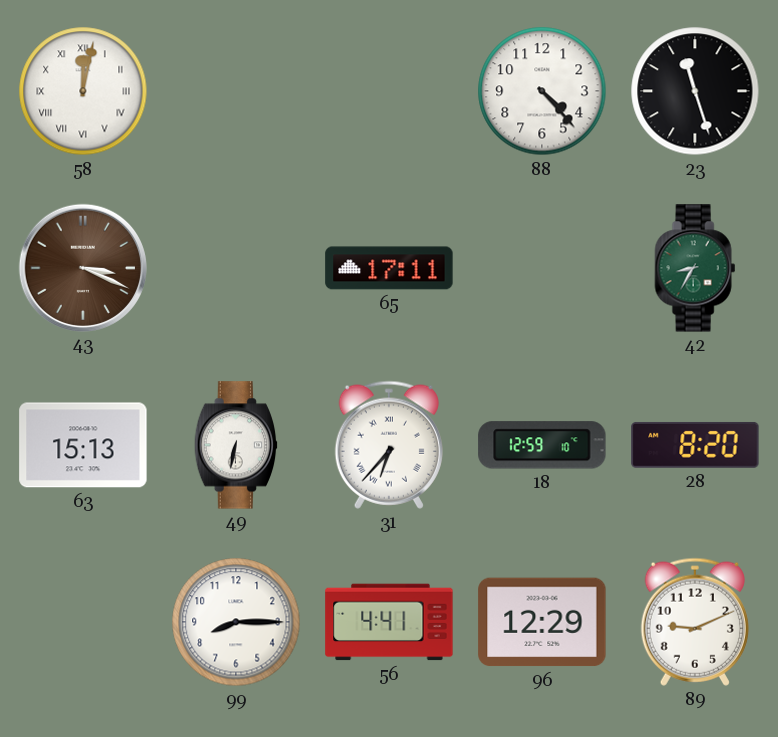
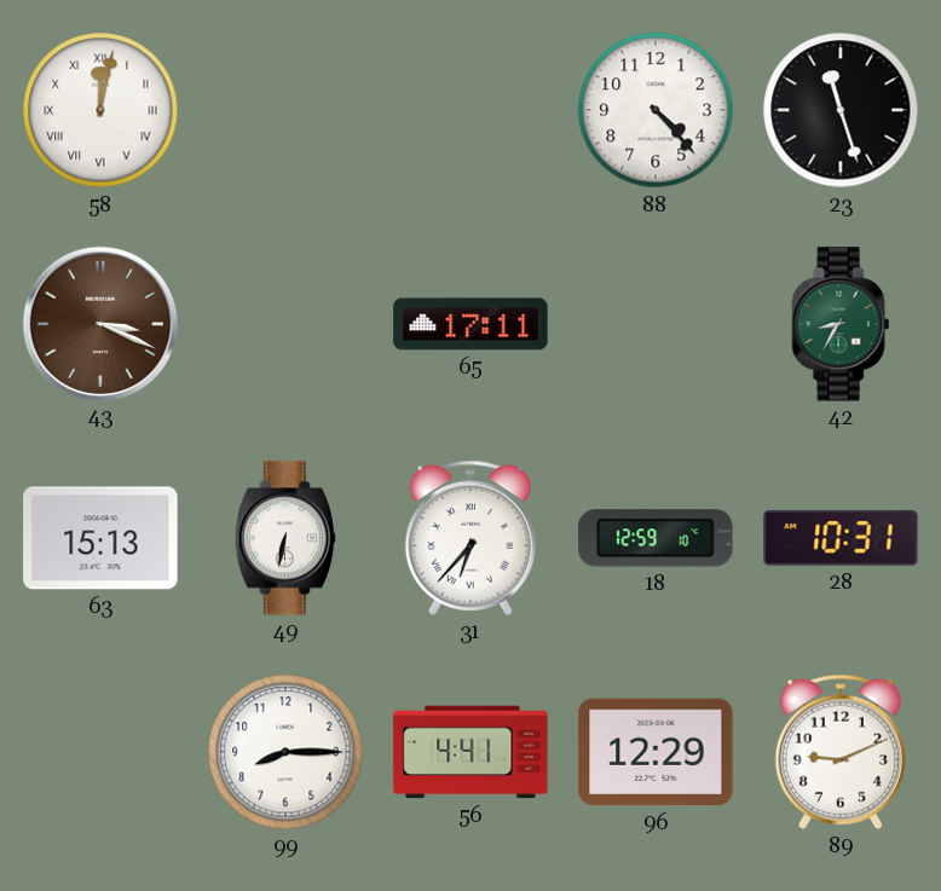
28: 8:20 -> 10:31
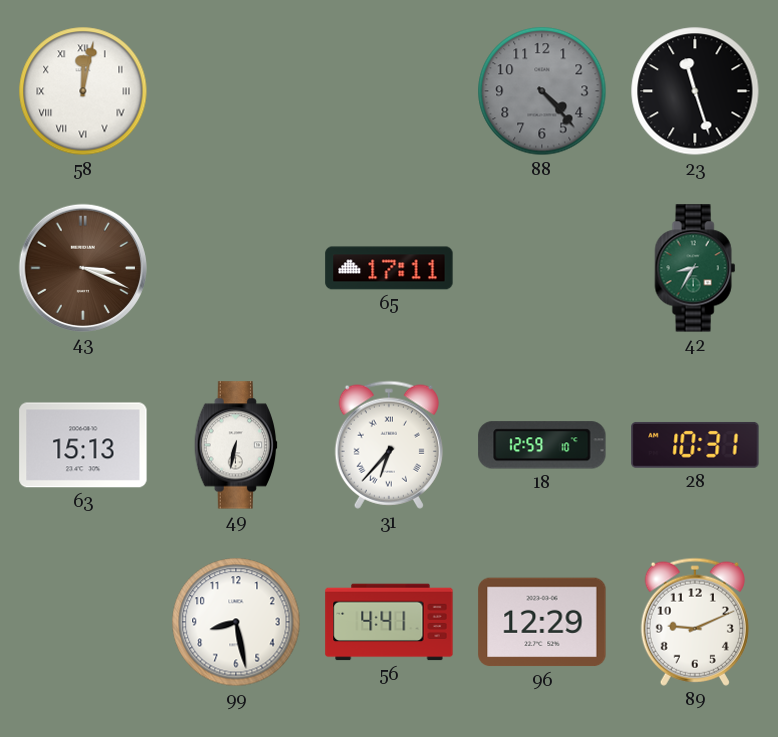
88 dial: white -> grey
99: 8:15 -> 8:28
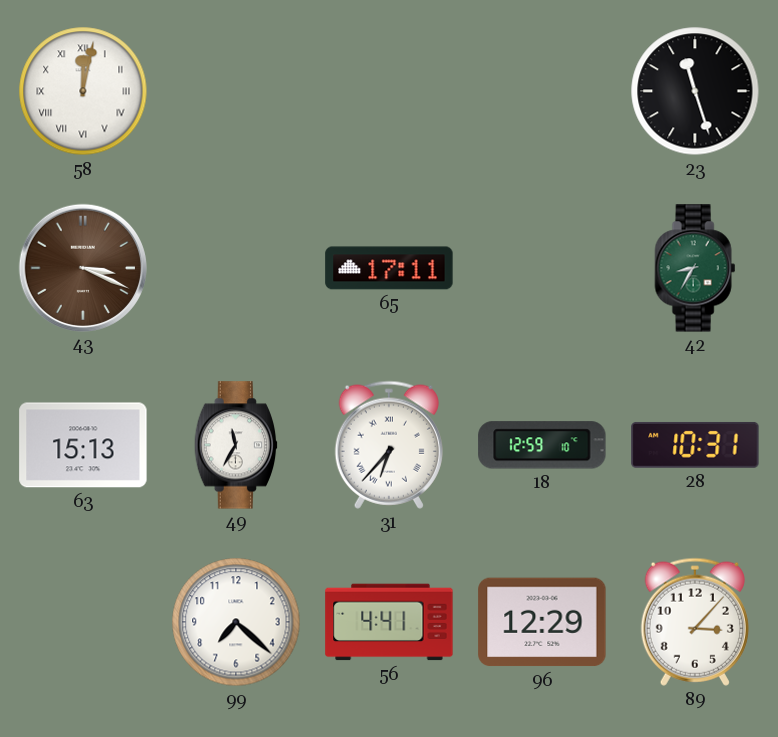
88: 4:23 -> none
49: 6:32 -> 11:35
99: 8:28 -> 7:22
89: 9:11 -> 3:07
